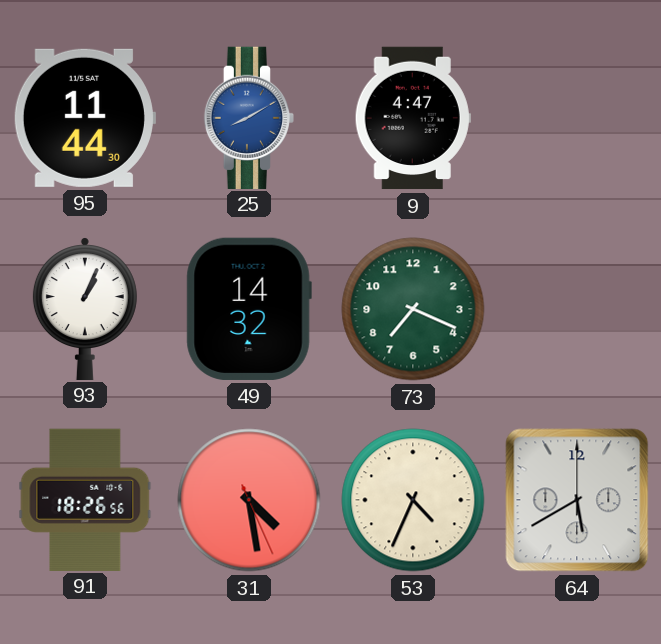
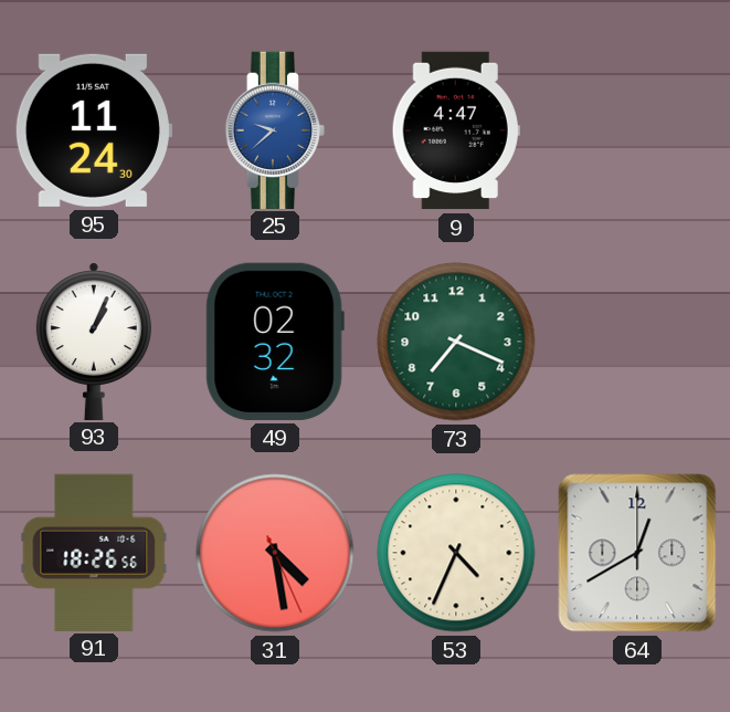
95: 11:44 -> 11:24
25: 8:10 -> 9:38
49: 14:32 -> 02:32
64: 5:40 -> 12:40
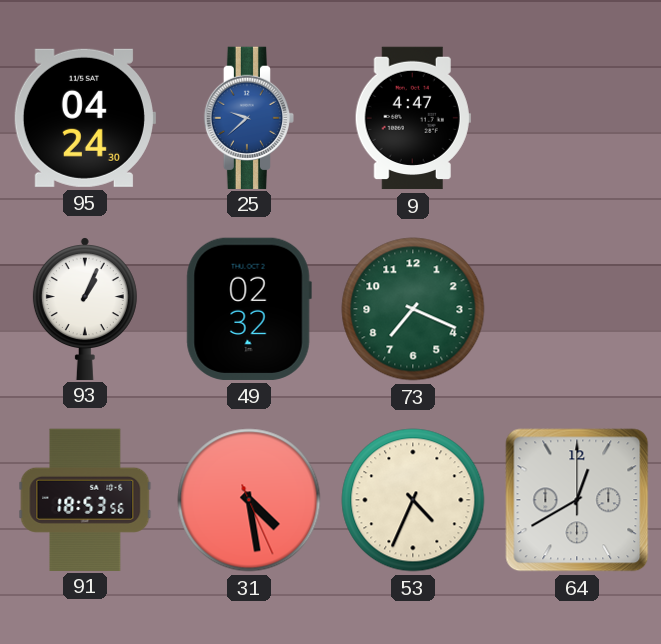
95: 11:24 -> 04:24
91: 18:26 -> 18:53
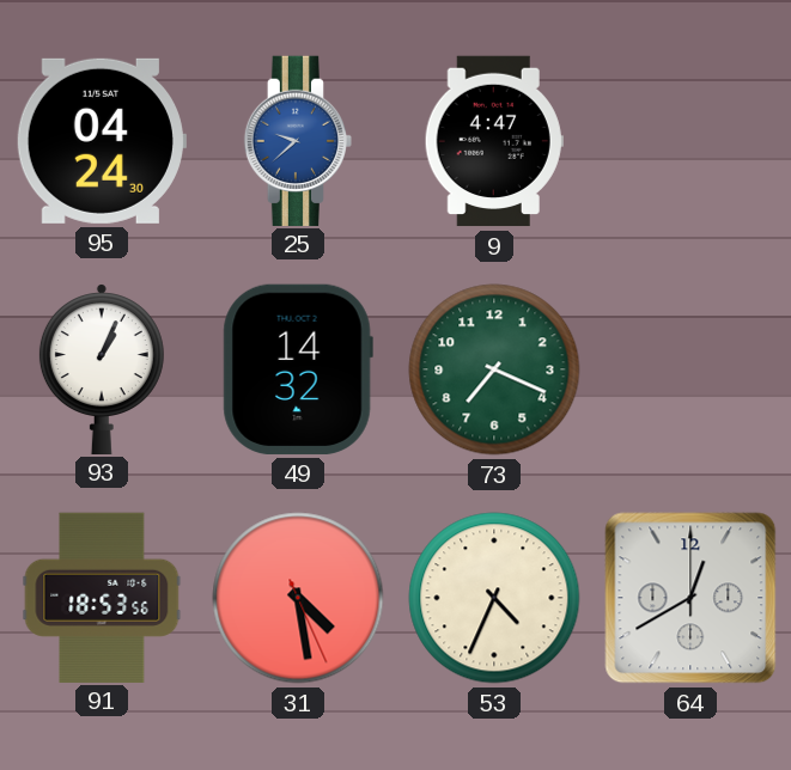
49: 02:32 -> 14:32
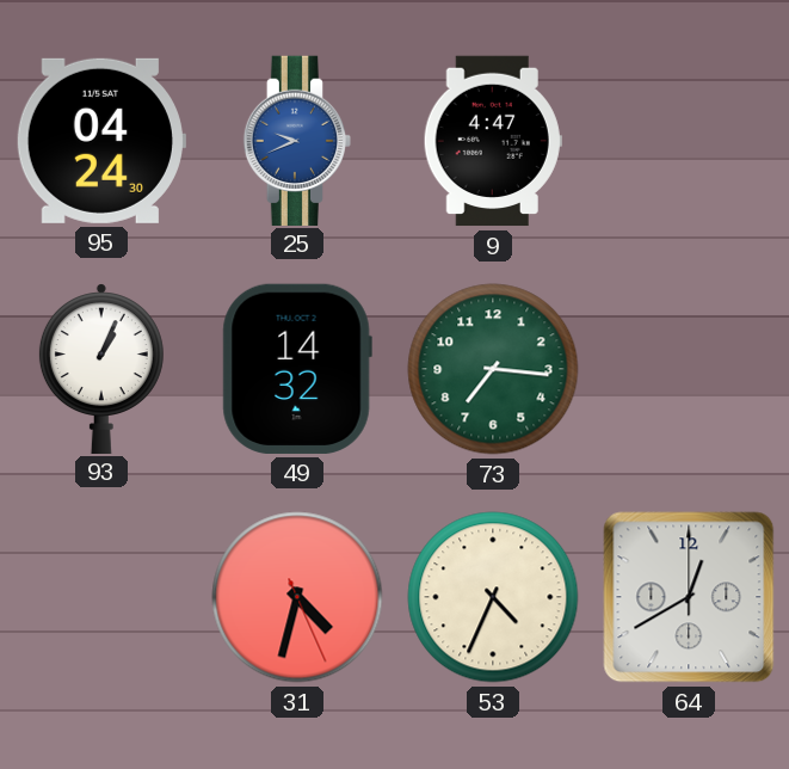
25: 9:38 -> 9:41
73: 7:19 -> 7:16
91: 18:53 -> none
31: 4:28 -> 4:32
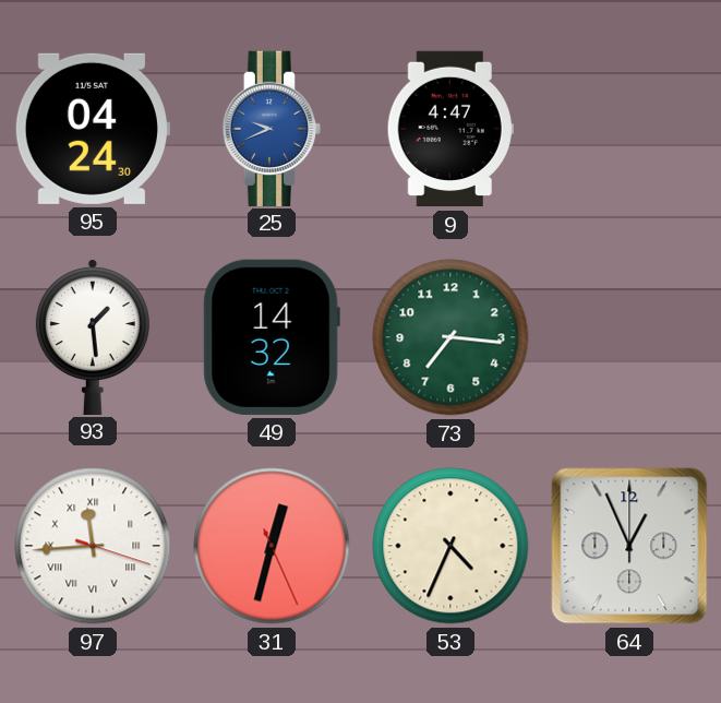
93: 1:04 -> 1:29
97: none -> 11:44
31: 4:32 -> 12:32
64: 12:40 -> 12:56
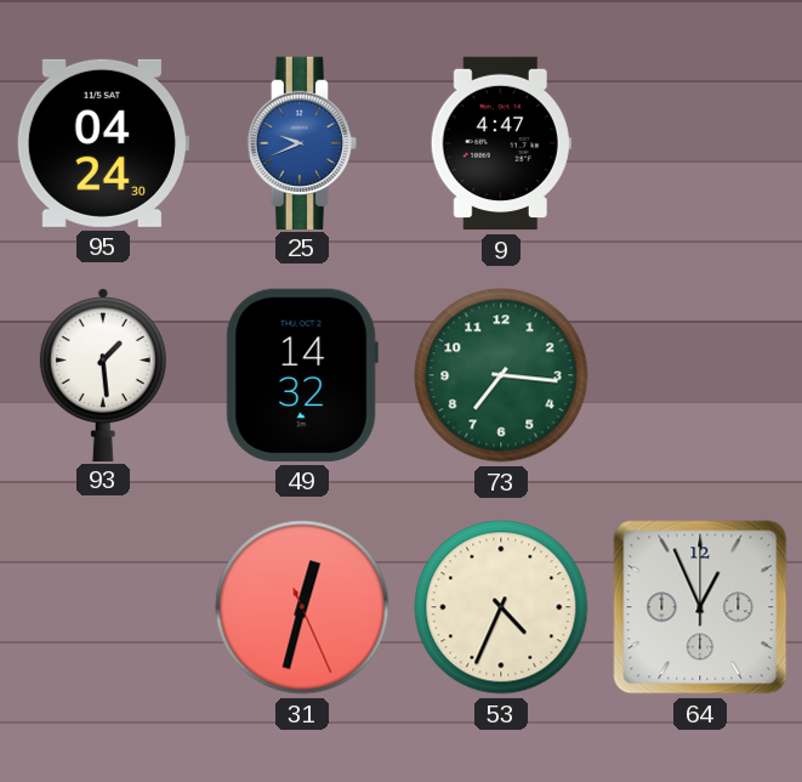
97: 11:44 -> none
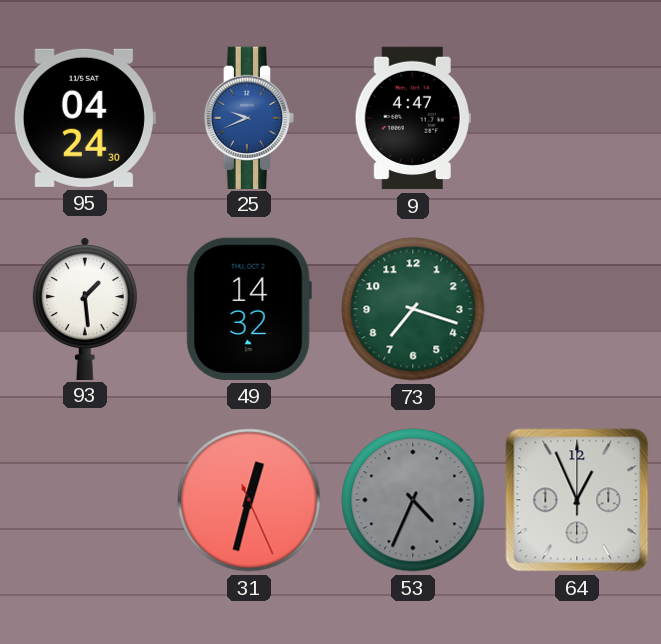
73: 7:16 -> 7:18
53 dial: cream -> grey
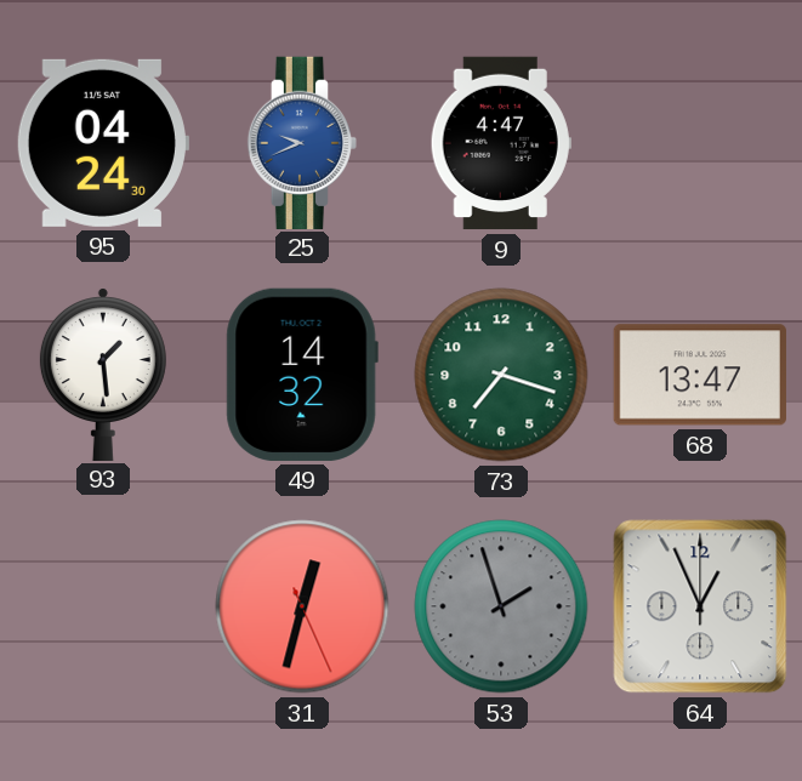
68: none -> 13:47
53: 4:34 -> 1:57
